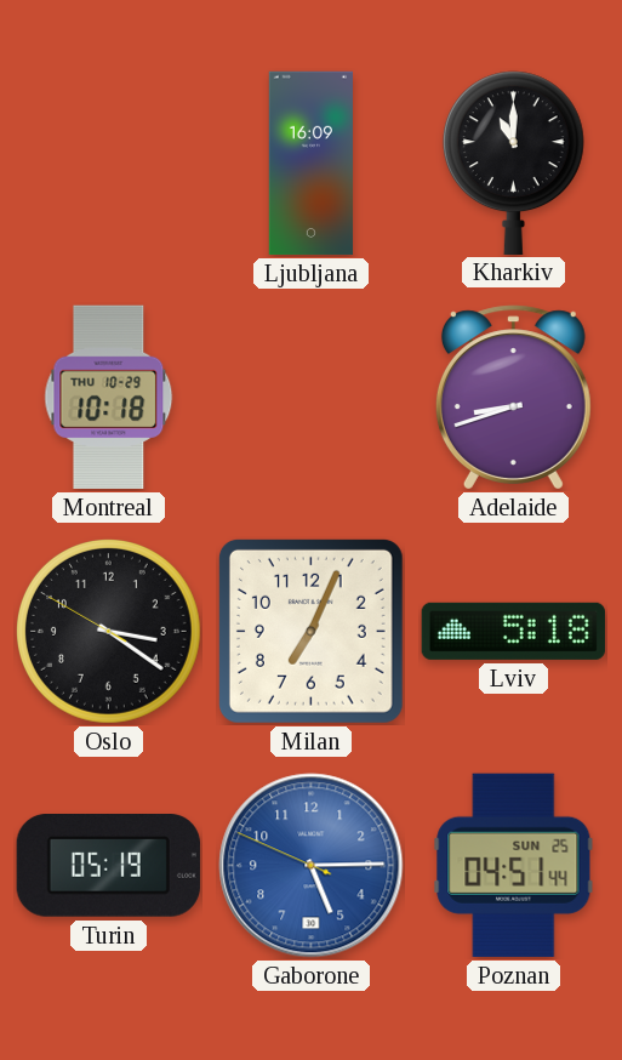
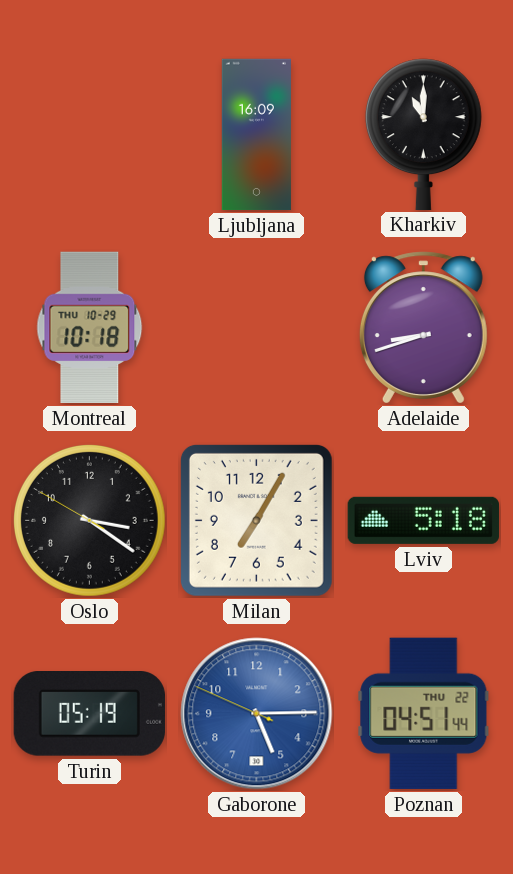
Milan: 7:04 -> 7:05
Poznan date: SUN 25 -> THU 22
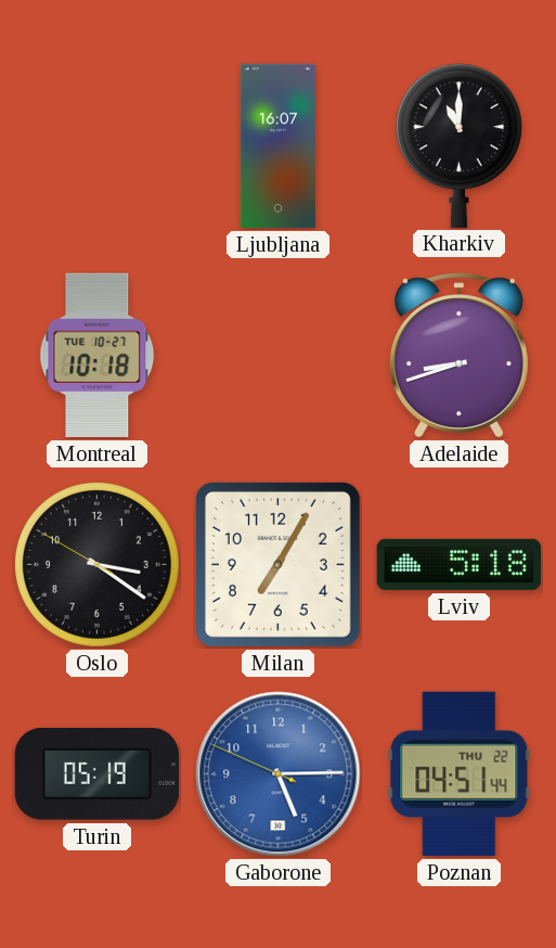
Ljubljana: 16:09 -> 16:07
Montreal date: THU 10-29 -> TUE 10-27
